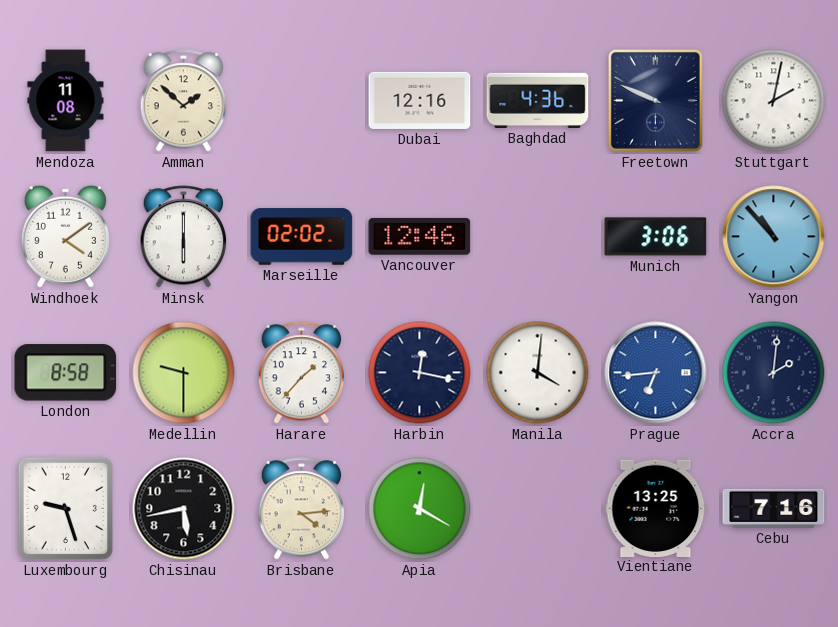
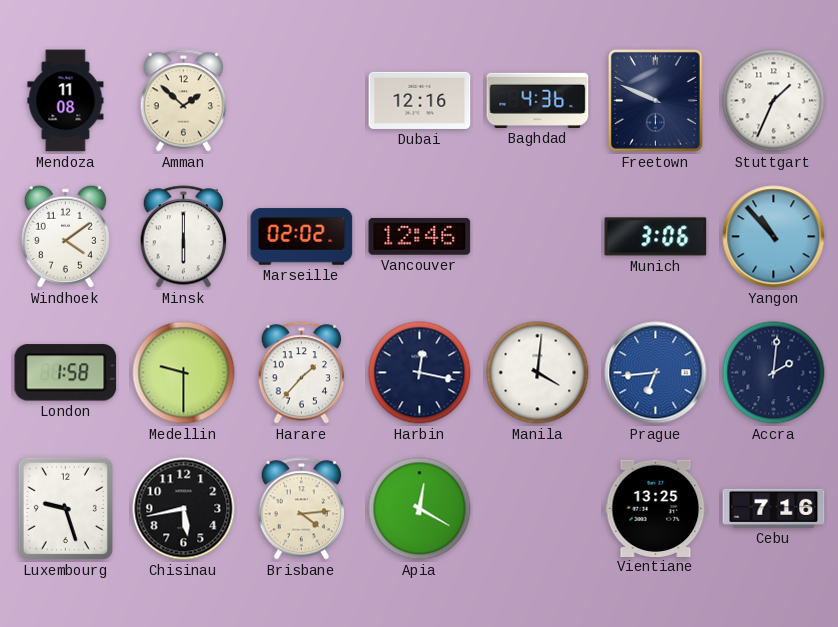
Stuttgart: 2:02 -> 1:34
London: 8:58 -> 1:58
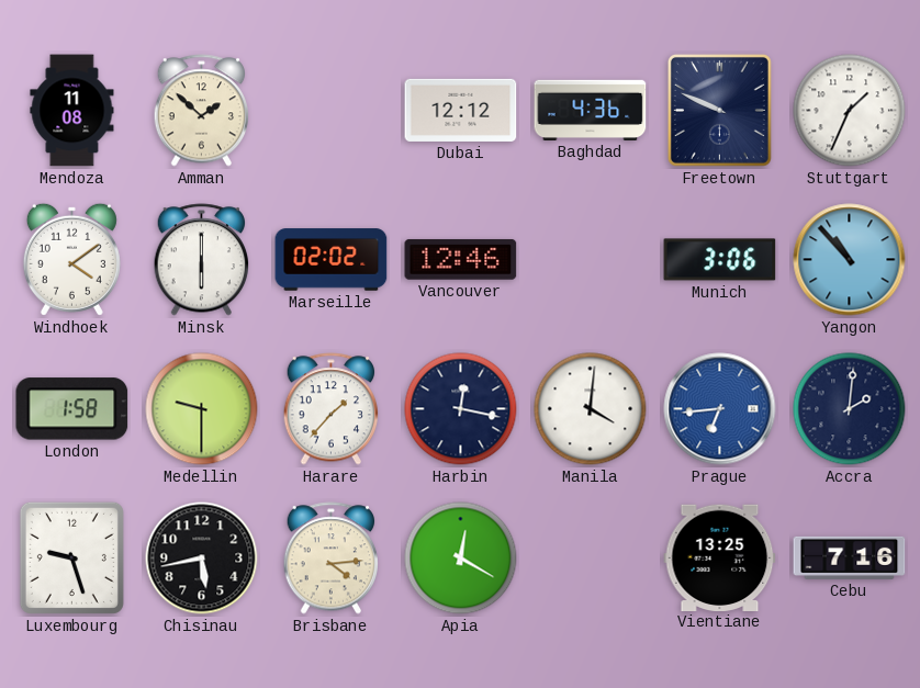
Dubai: 12:16 -> 12:12
